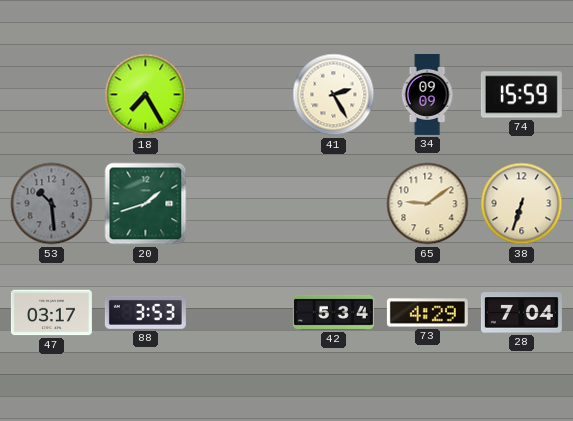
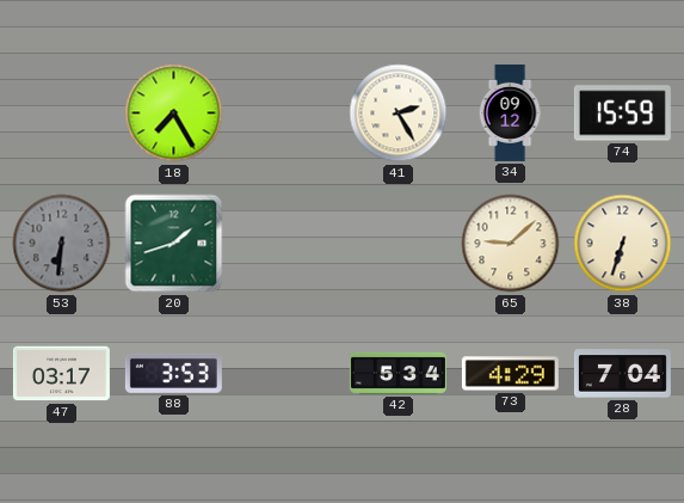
34: 09:09 -> 09:12
53: 10:29 -> 6:31
65: 9:09 -> 9:08
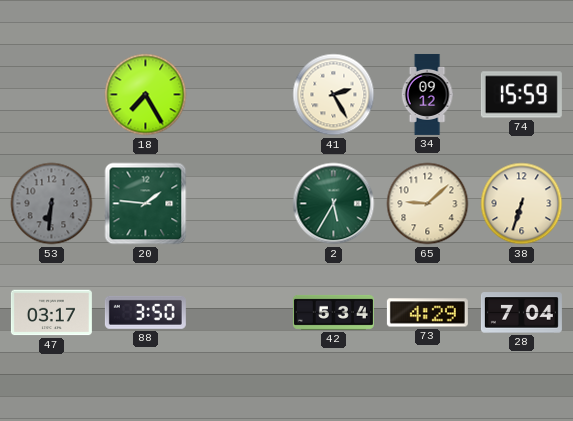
20: 1:42 -> 1:46
2: none -> 5:35
88: 3:53 -> 3:50
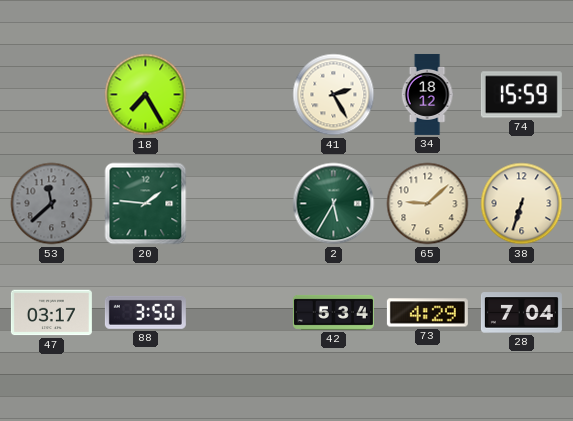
34: 09:12 -> 18:12
53: 6:31 -> 11:38
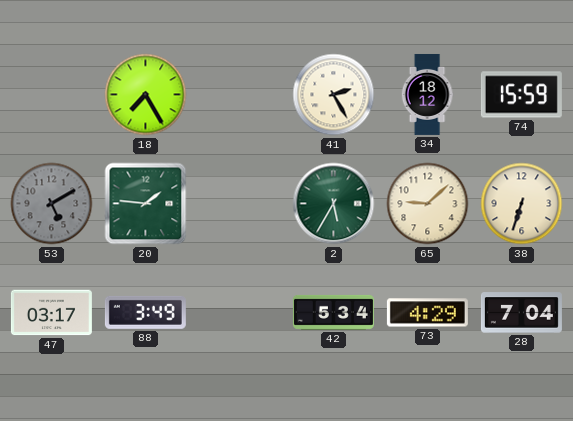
53: 11:38 -> 5:10
88: 3:50 -> 3:49
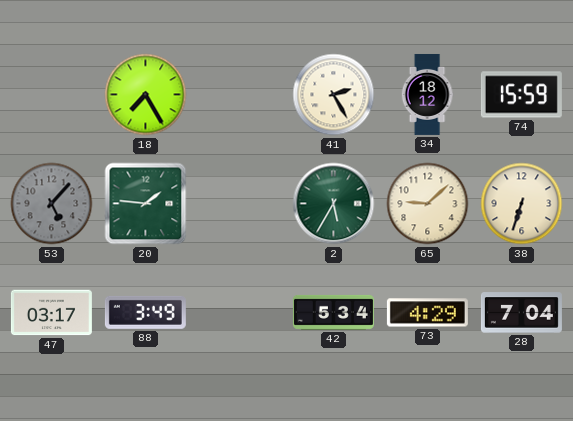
53: 5:10 -> 5:07
